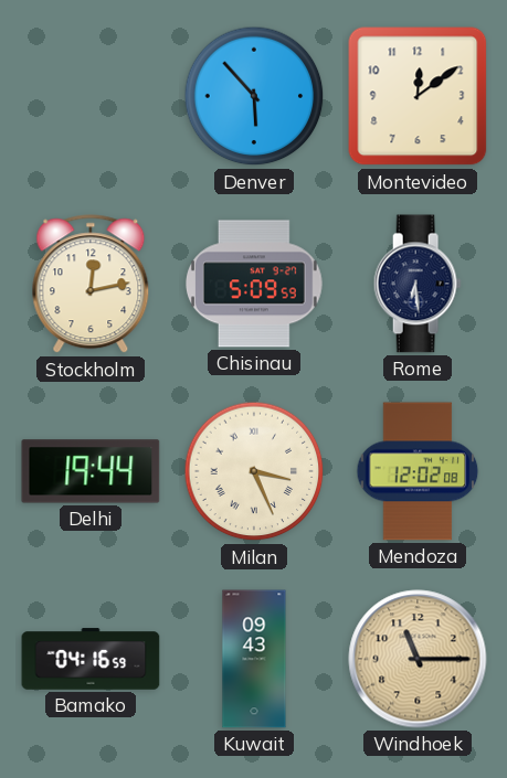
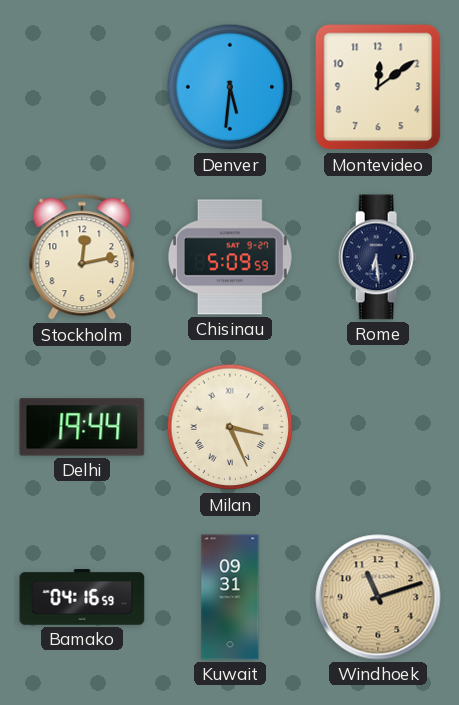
Denver: 5:53 -> 5:31
Mendoza: 12:02 -> none
Kuwait: 09:43 -> 09:31
Windhoek: 11:15 -> 11:12
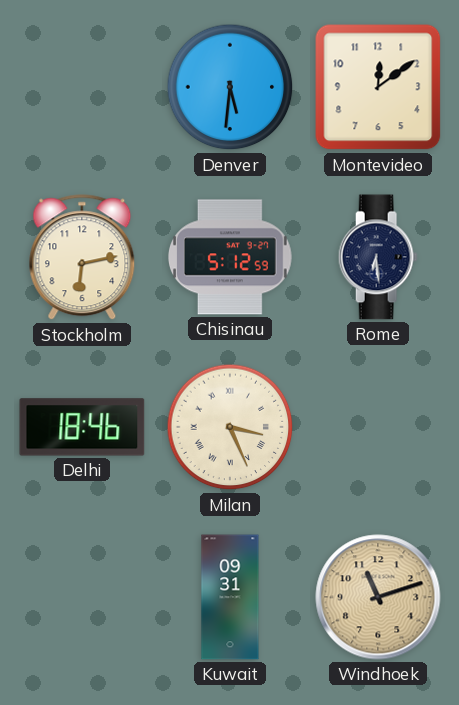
Stockholm: 12:13 -> 6:13
Chisinau: 5:09 -> 5:12
Delhi: 19:44 -> 18:46
Bamako: 04:16 -> none
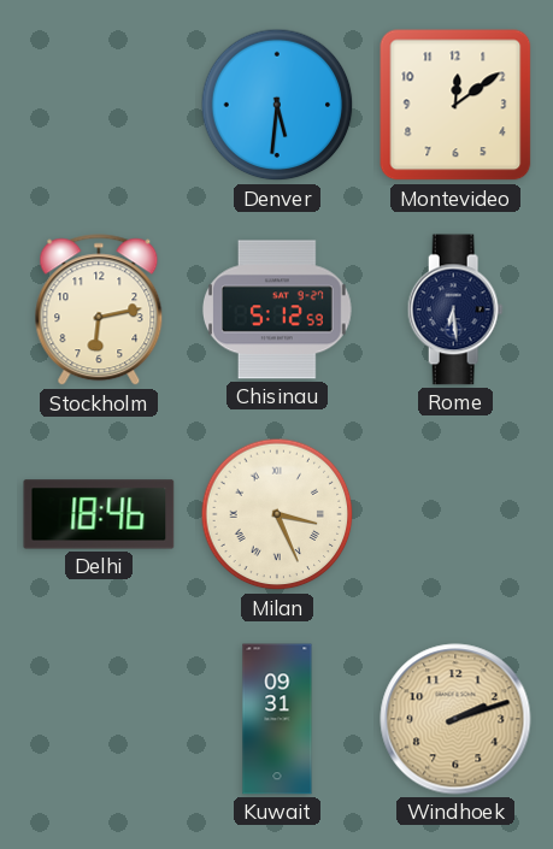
Windhoek: 11:12 -> 2:12
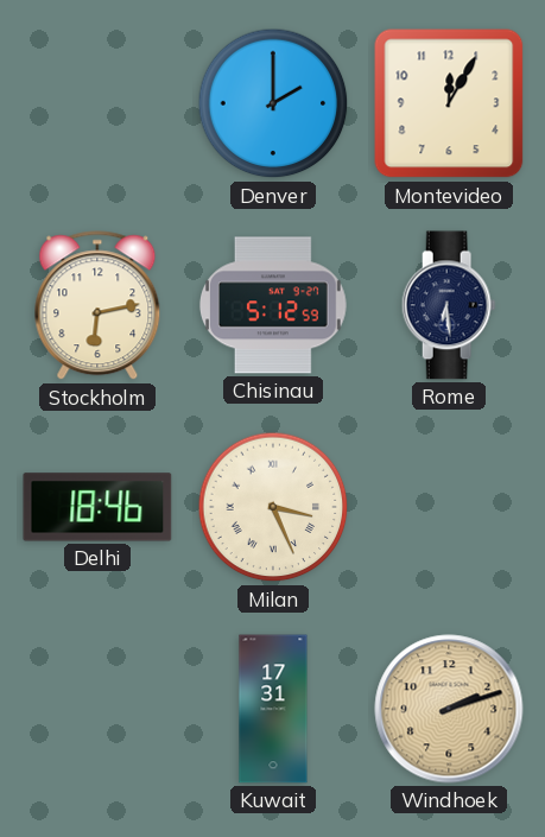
Denver: 5:31 -> 2:00
Montevideo: 12:09 -> 12:05
Kuwait: 09:31 -> 17:31
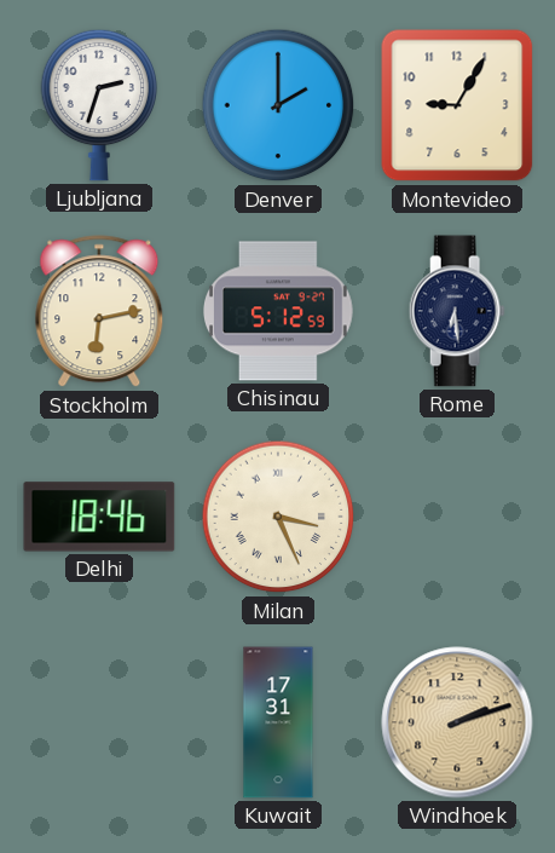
Ljubljana: none -> 2:33
Montevideo: 12:05 -> 9:05
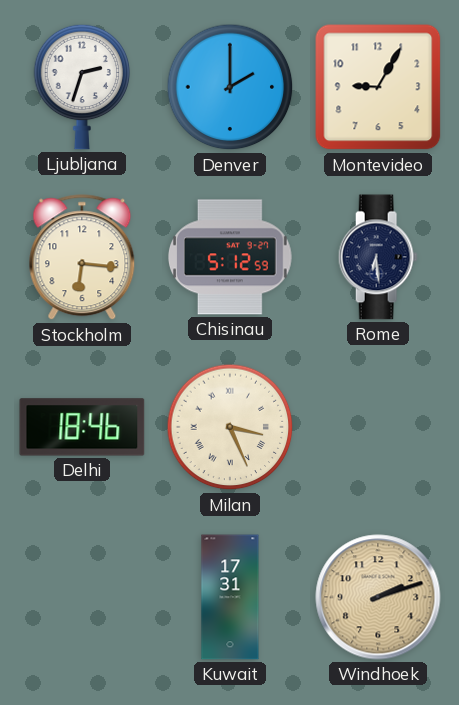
Stockholm: 6:13 -> 6:16
